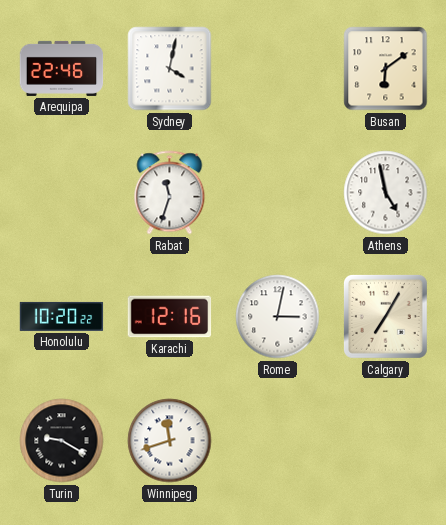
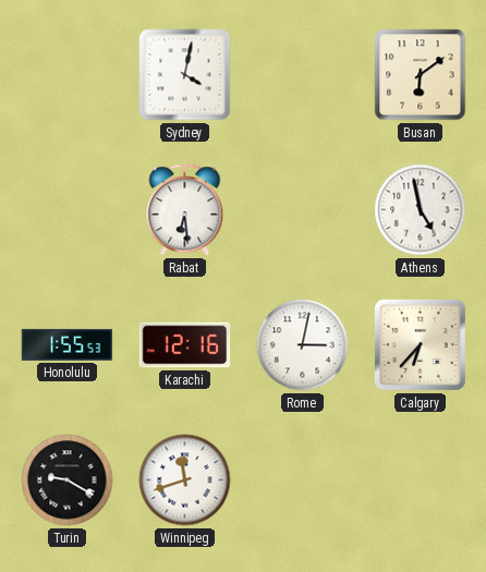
Arequipa: 22:46 -> none
Rabat: 11:33 -> 6:29
Honolulu: 10:20 -> 1:55
Calgary: 7:05 -> 6:37
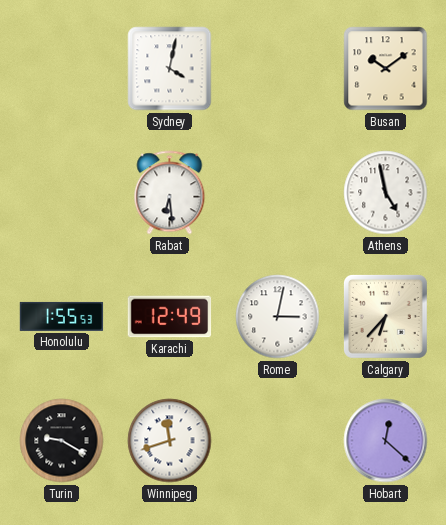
Busan: 6:09 -> 10:09
Karachi: 12:16 -> 12:49
Hobart: none -> 12:22
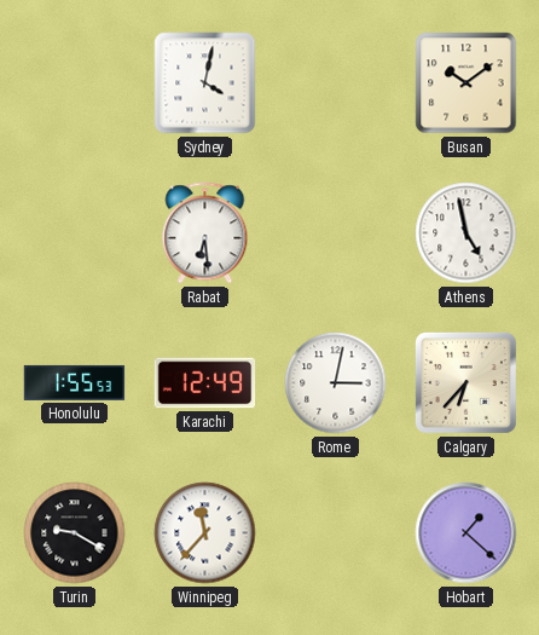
Winnipeg: 11:42 -> 11:37
Hobart: 12:22 -> 1:22
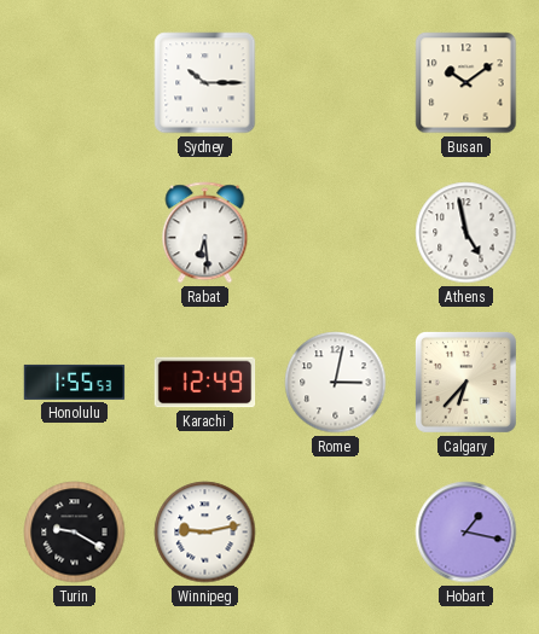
Sydney: 4:02 -> 10:15
Winnipeg: 11:37 -> 9:13
Hobart: 1:22 -> 1:17
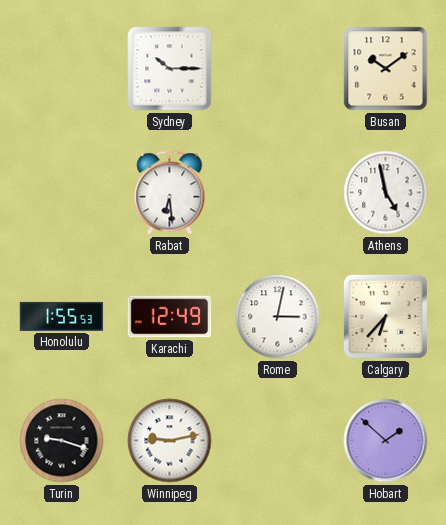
Turin: 9:20 -> 9:18
Hobart: 1:17 -> 1:52
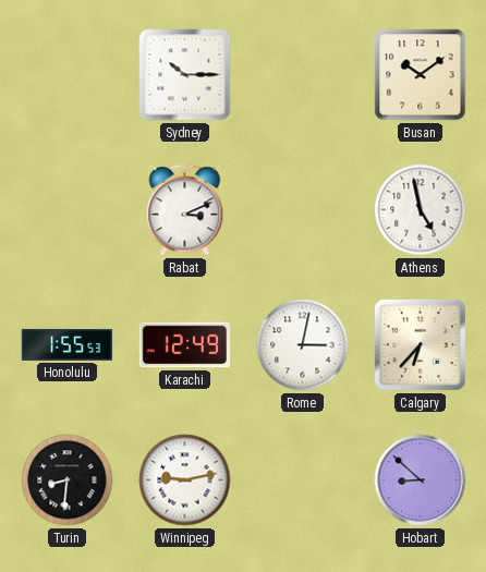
Rabat: 6:29 -> 3:11
Turin: 9:18 -> 8:31
Hobart: 1:52 -> 8:52
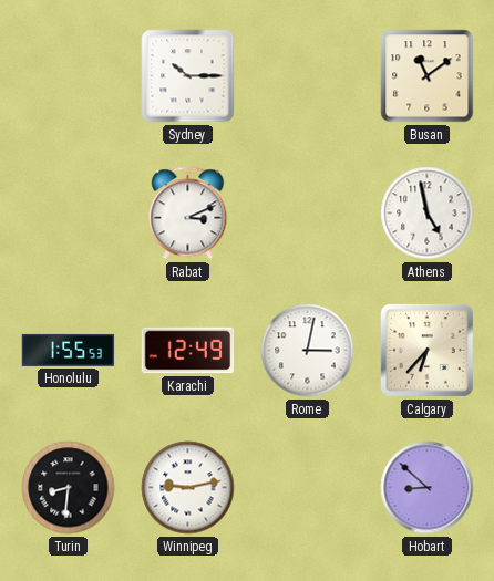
Busan: 10:09 -> 11:09
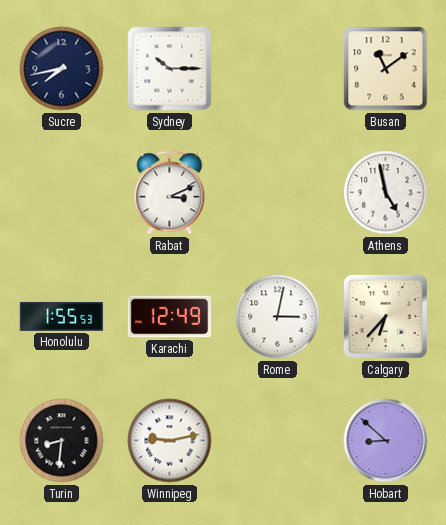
Sucre: none -> 7:43
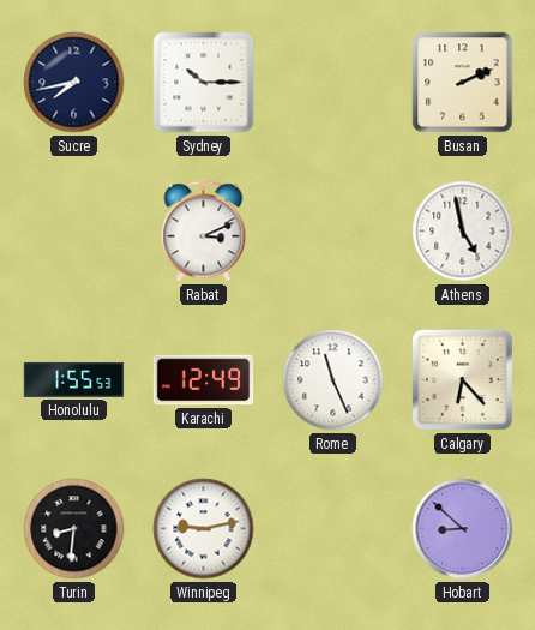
Busan: 11:09 -> 2:11
Rome: 3:02 -> 11:26
Calgary: 6:37 -> 6:23
